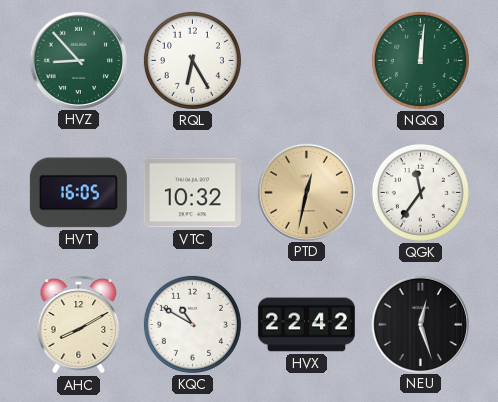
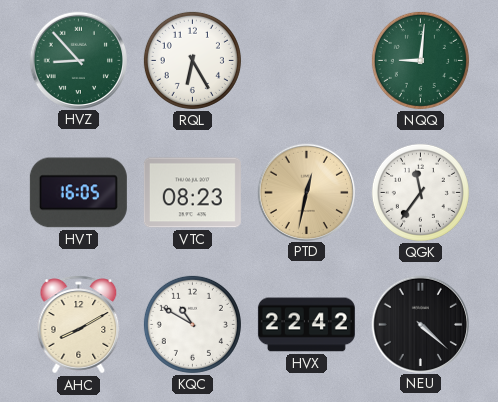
NQQ: 12:01 -> 9:01
VTC: 10:32 -> 08:23
NEU: 12:27 -> 4:22
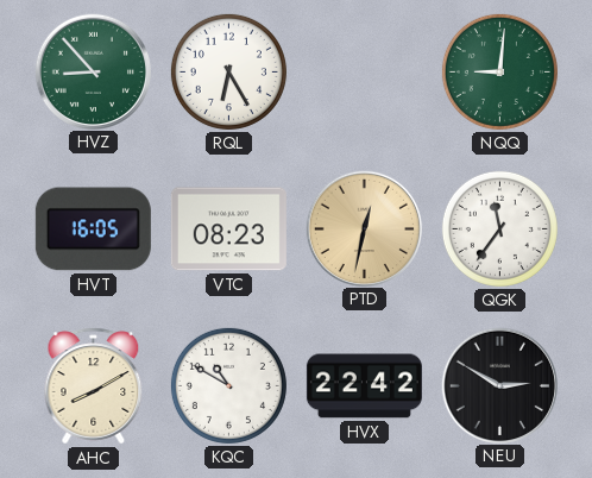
NEU: 4:22 -> 2:50
